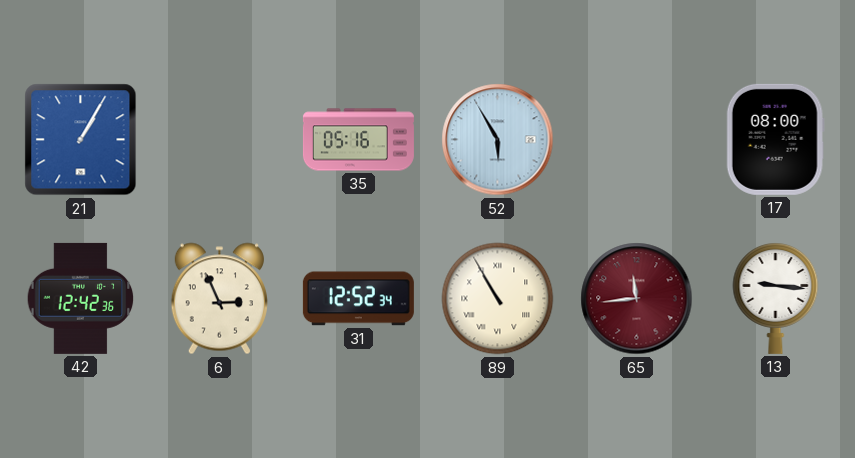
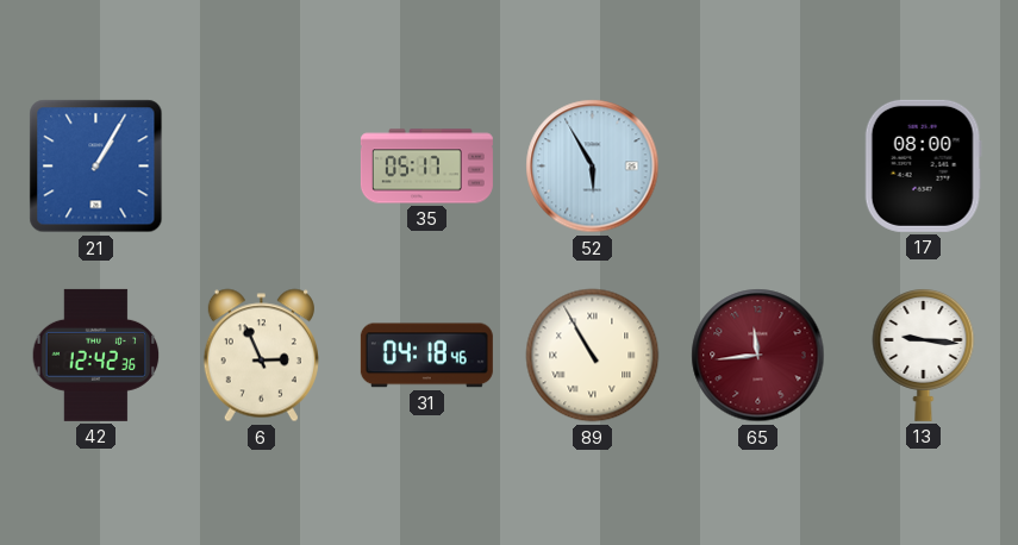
35: 05:16 -> 05:17
31: 12:52 -> 04:18
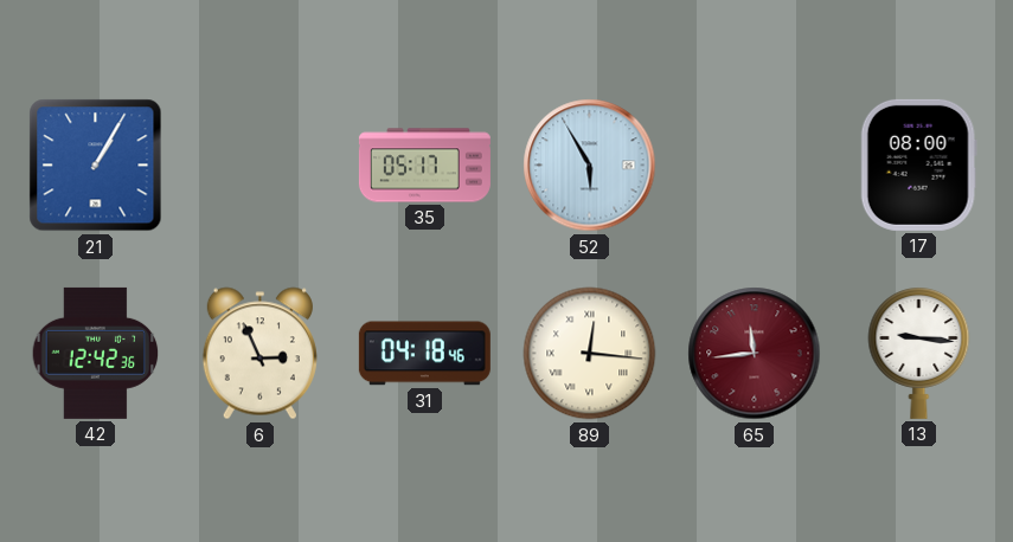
89: 10:55 -> 12:16
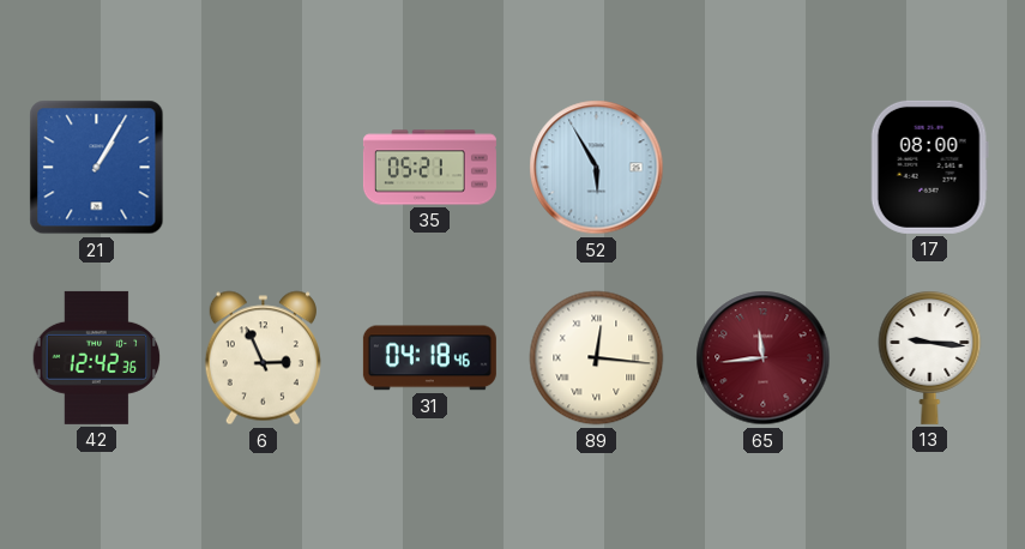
35: 05:17 -> 05:21
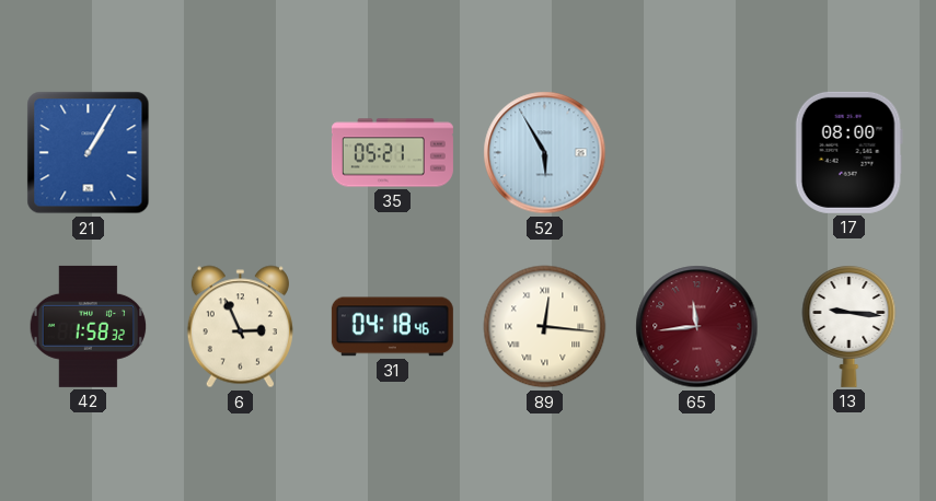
42: 12:42 -> 1:58
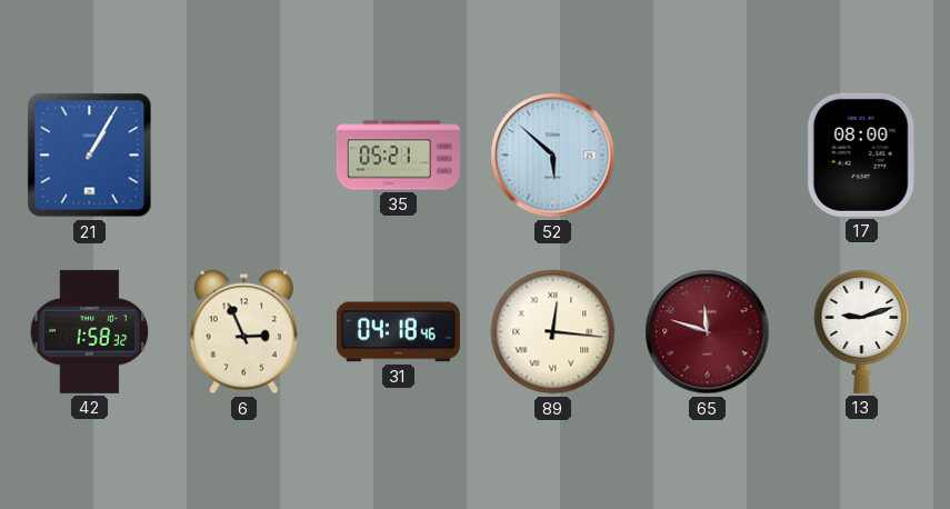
52: 5:55 -> 5:52
65: 11:44 -> 11:48
13: 9:16 -> 9:12
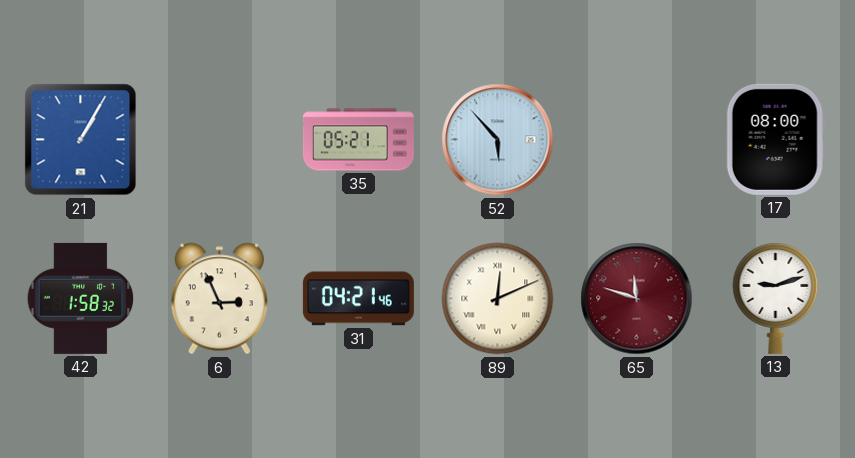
52: 5:52 -> 5:53
31: 04:18 -> 04:21
89: 12:16 -> 12:11
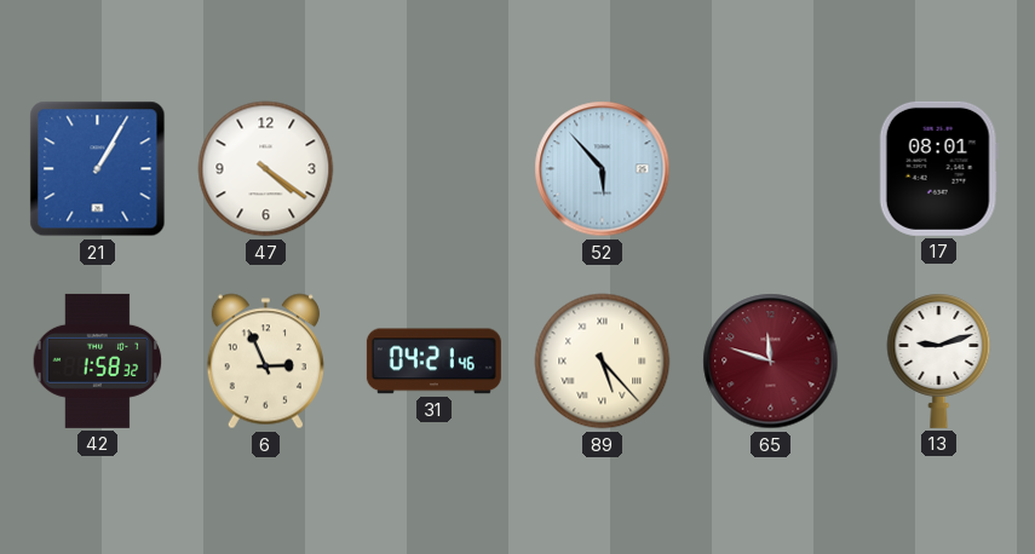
47: none -> 4:21
35: 05:21 -> none
17: 08:00 -> 08:01
89: 12:11 -> 5:23
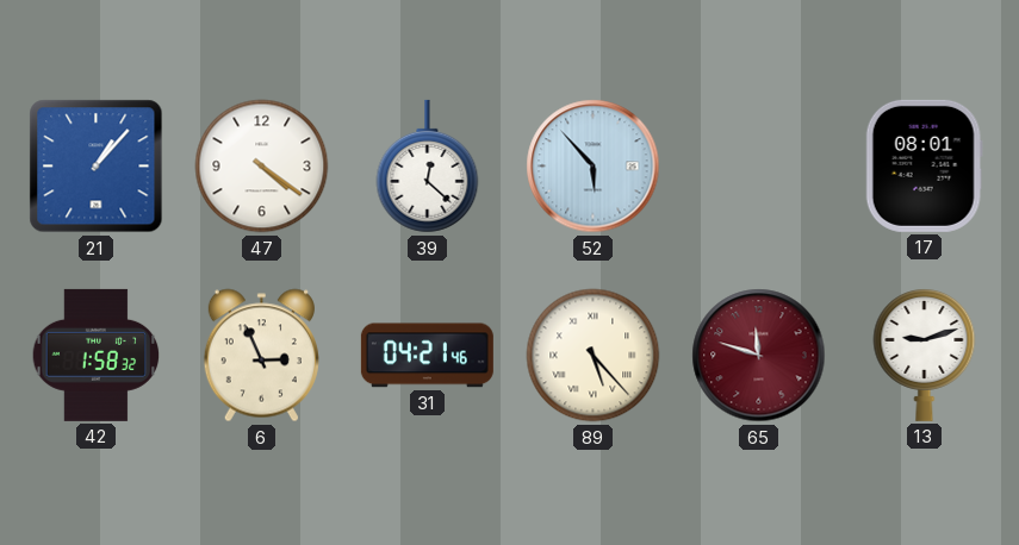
21: 1:05 -> 1:07
39: none -> 12:22
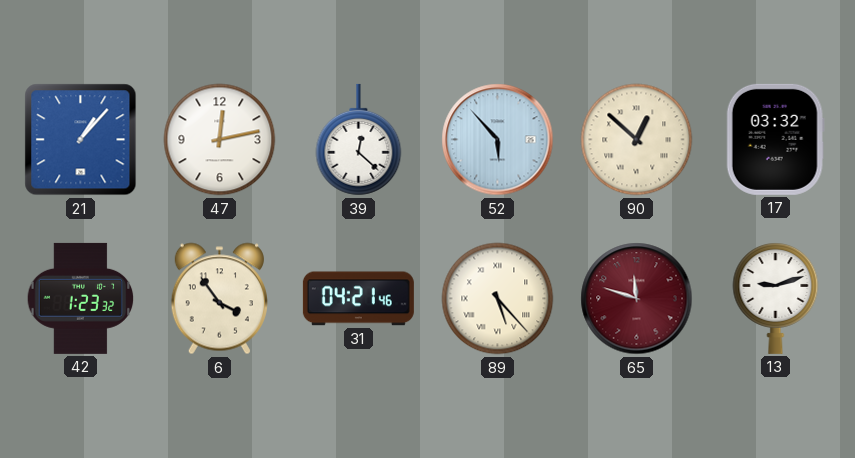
47: 4:21 -> 12:13
90: none -> 12:52
17: 08:01 -> 03:32
42: 1:58 -> 1:23
6: 2:56 -> 3:54
